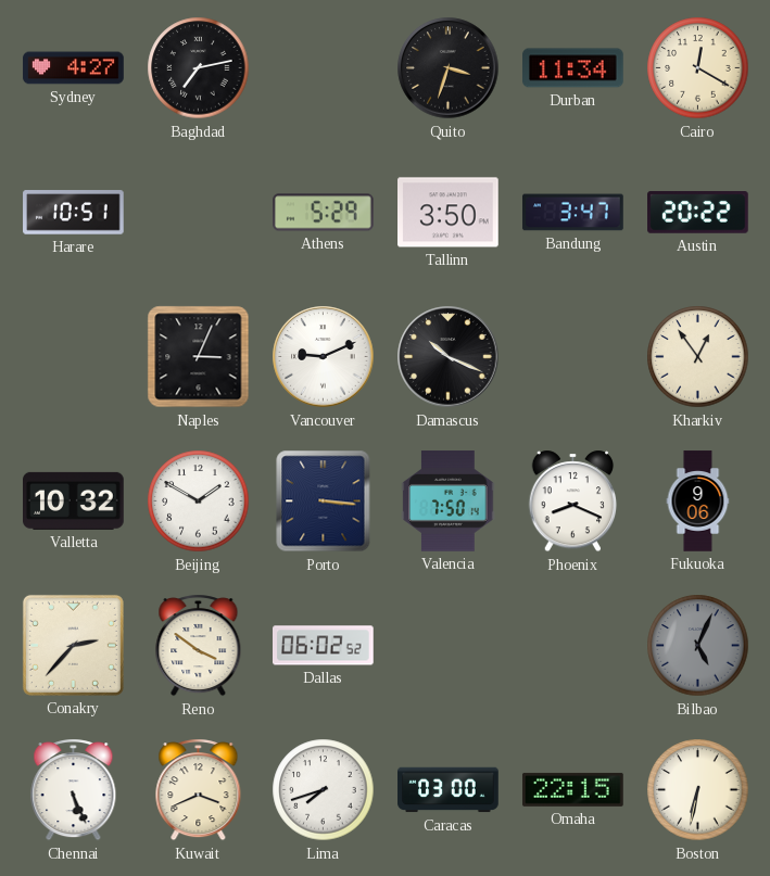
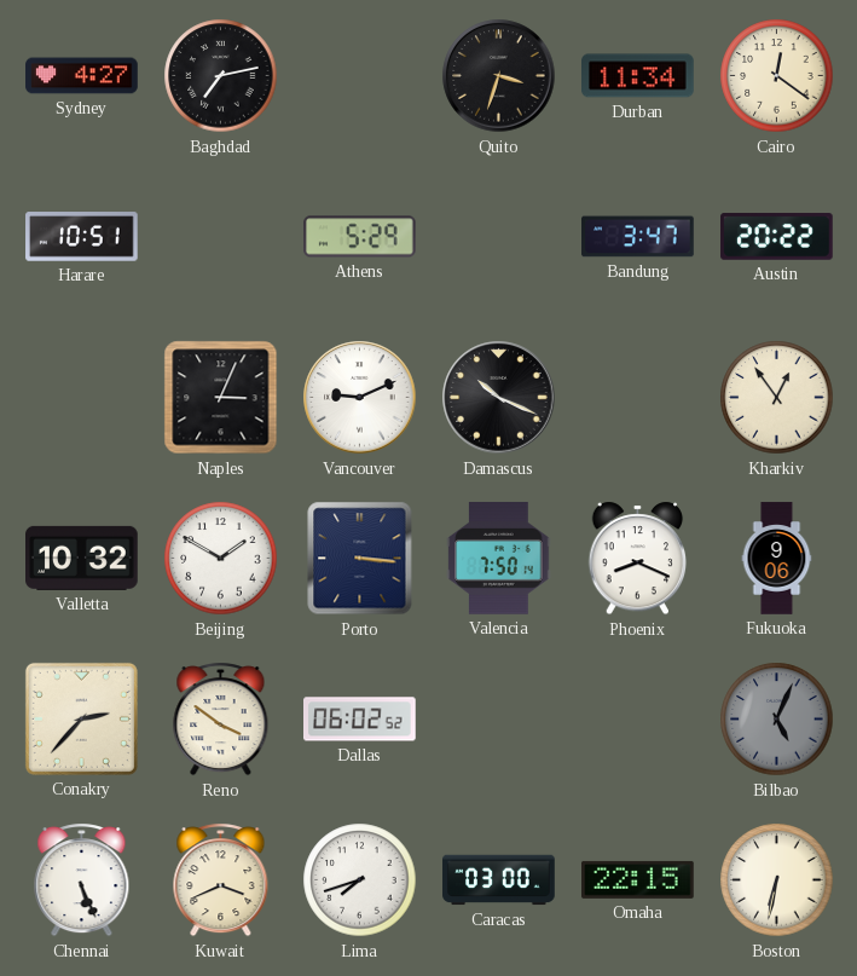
Cairo: 12:20 -> 12:21
Tallinn: 3:50 -> none
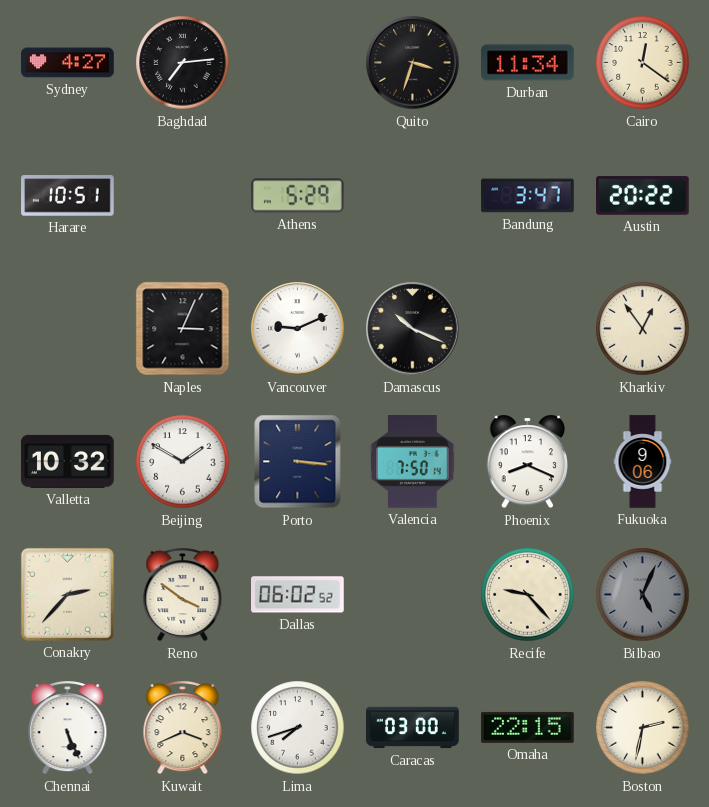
Baghdad: 7:13 -> 7:14
Recife: none -> 9:23
Boston: 6:32 -> 2:32
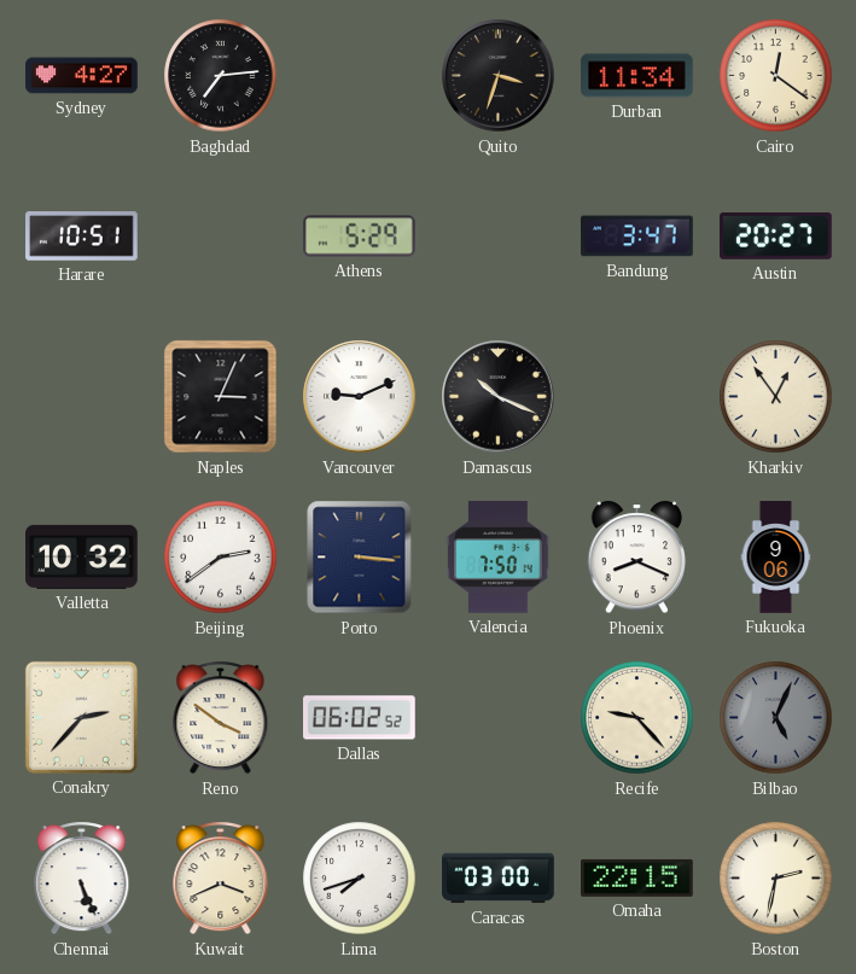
Austin: 20:22 -> 20:27
Beijing: 1:50 -> 2:39
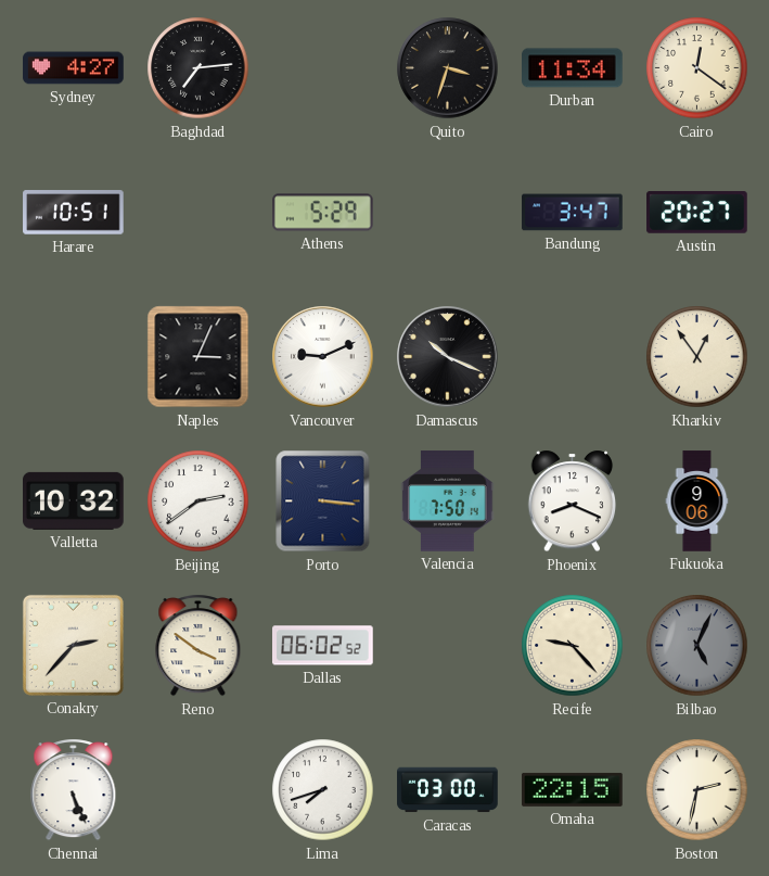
Kuwait: 3:41 -> none
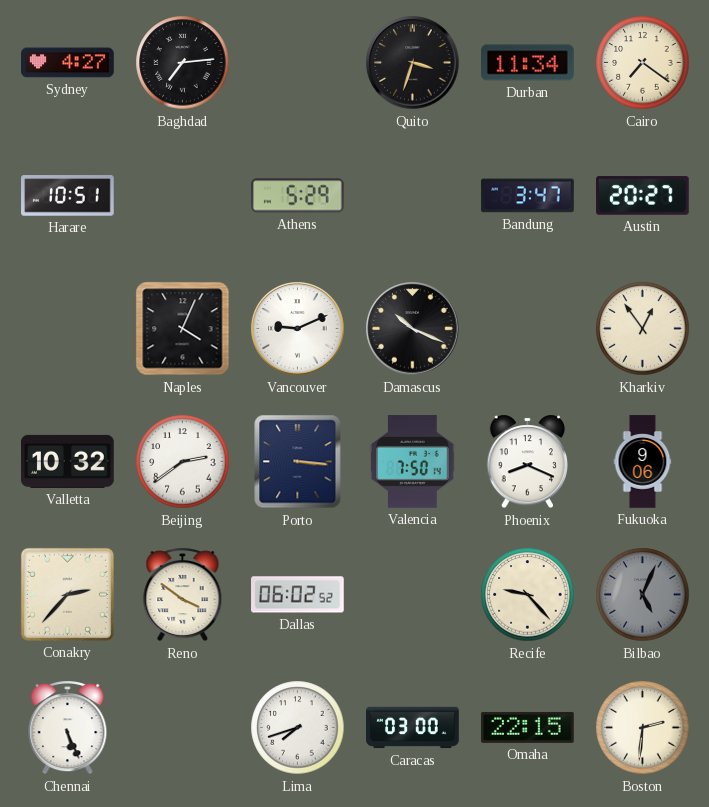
Cairo: 12:21 -> 7:21
Naples: 3:04 -> 4:04
Boston: 2:32 -> 2:31
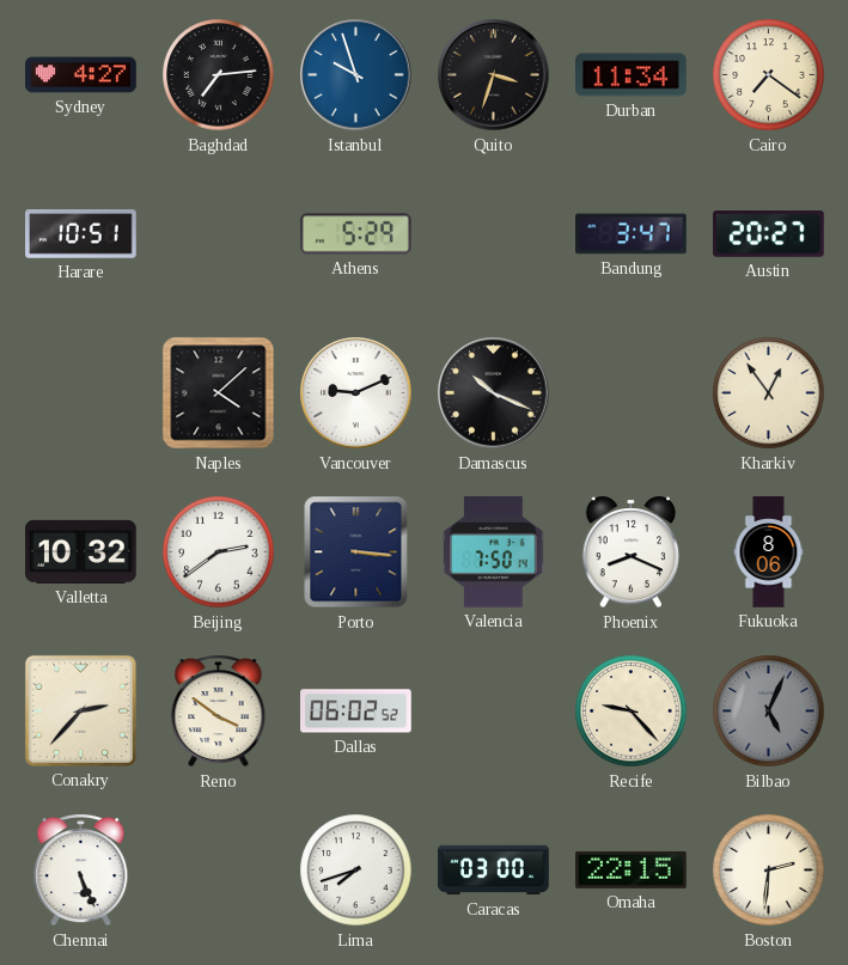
Istanbul: none -> 9:57
Naples: 4:04 -> 4:08
Fukuoka: 9:06 -> 8:06
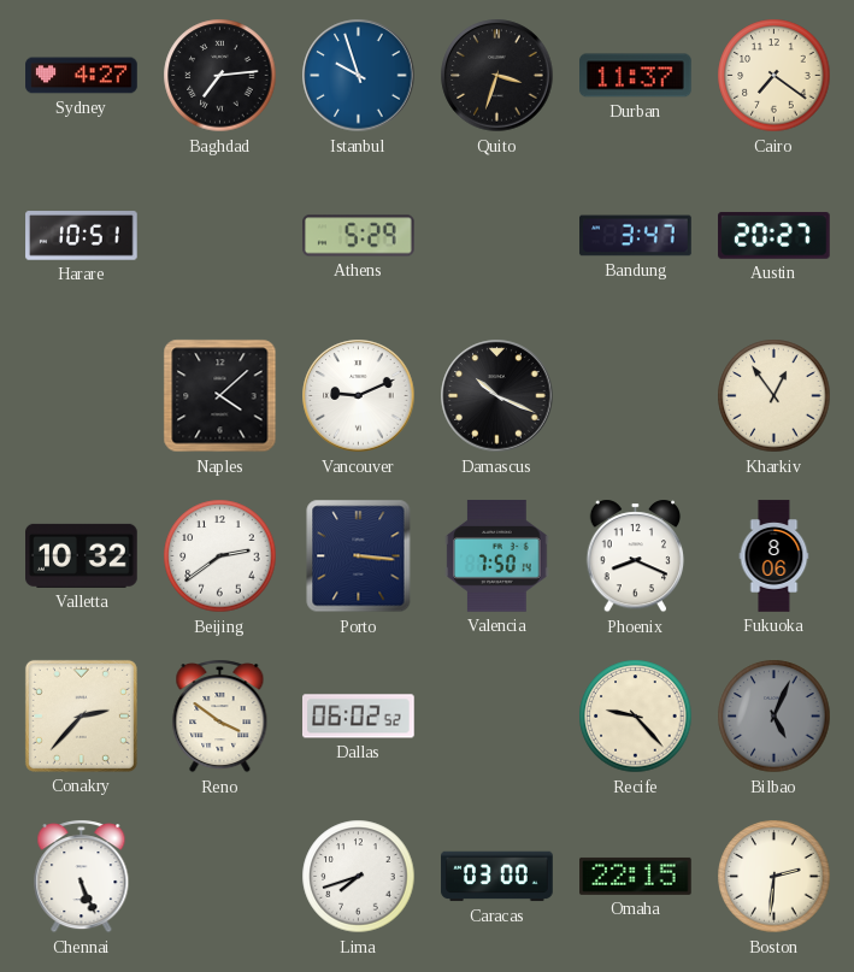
Durban: 11:34 -> 11:37
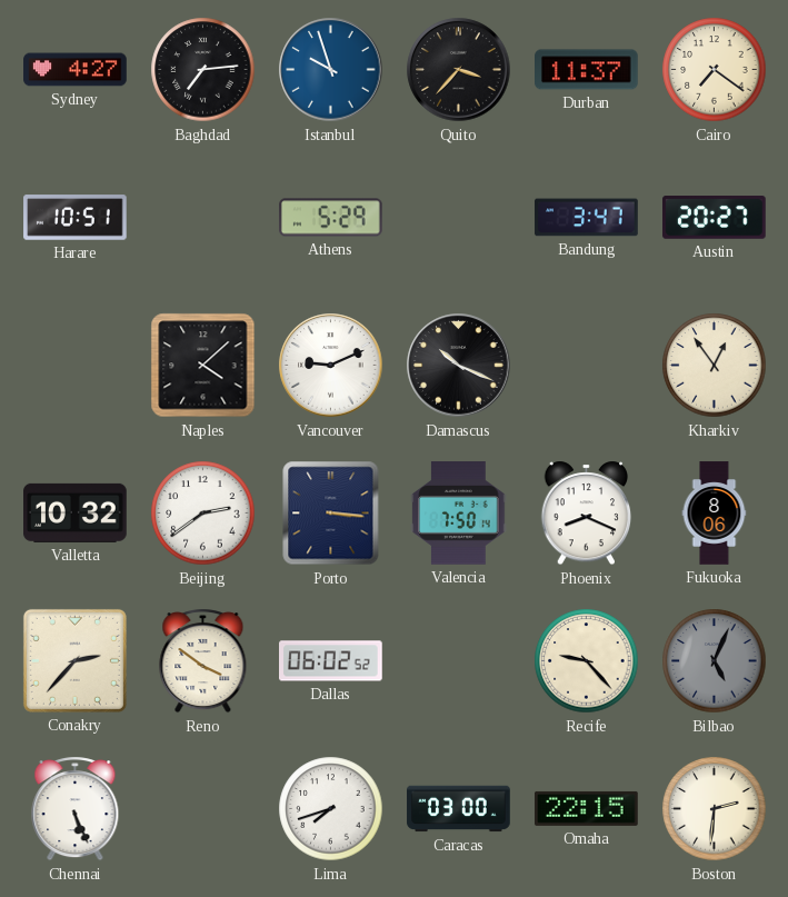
Quito: 3:33 -> 3:37
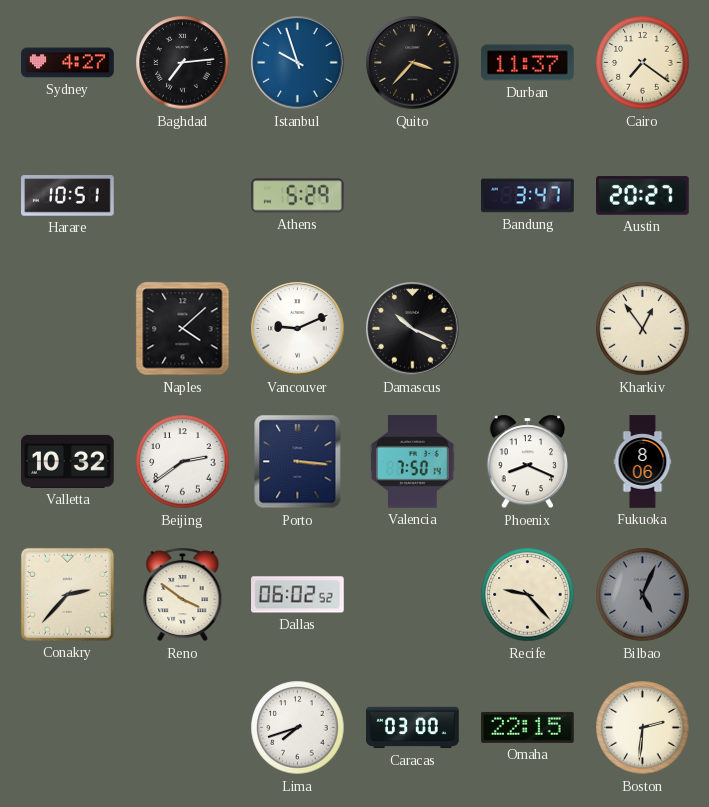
Chennai: 5:26 -> none
